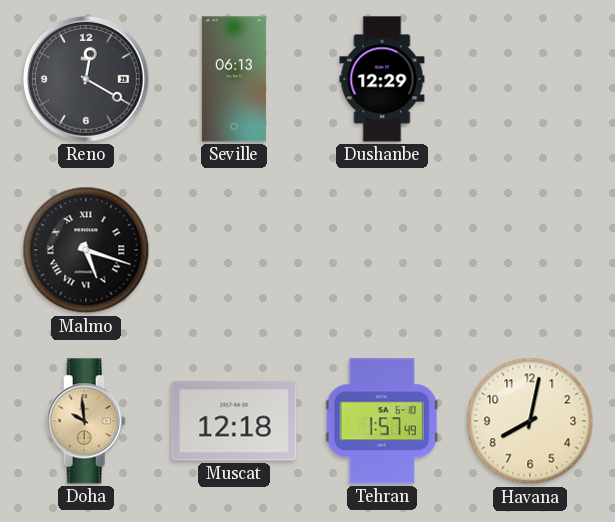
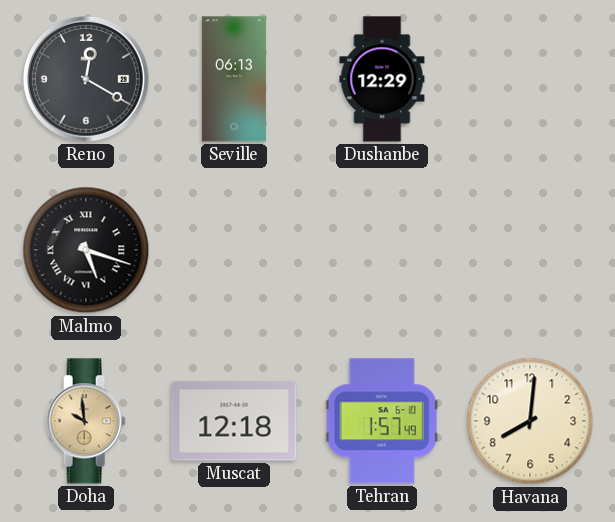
Havana: 8:02 -> 8:01
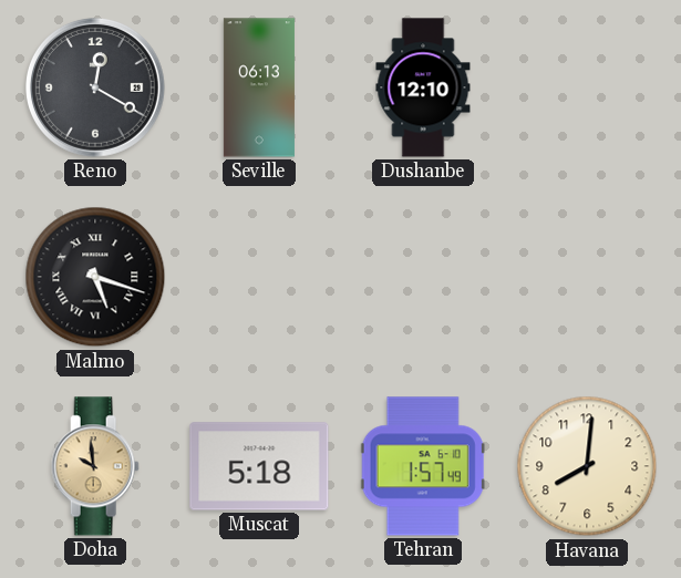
Dushanbe: 12:29 -> 12:10
Muscat: 12:18 -> 5:18
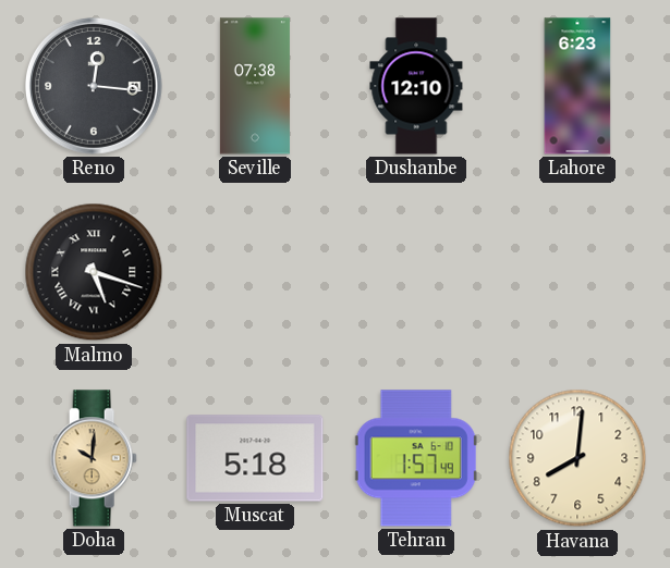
Reno: 12:20 -> 12:16
Seville: 06:13 -> 07:38
Lahore: none -> 6:23
Doha: 9:59 -> 10:01
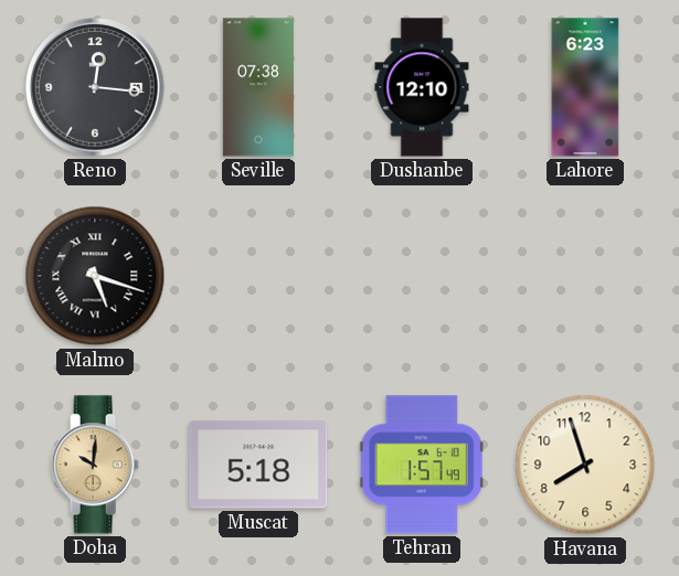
Havana: 8:01 -> 7:57
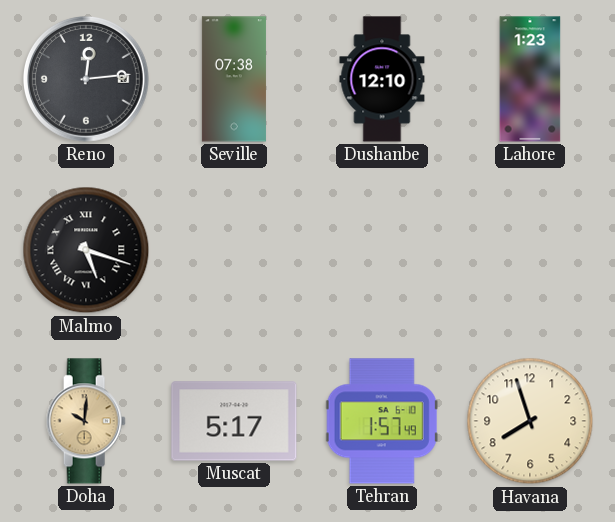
Reno: 12:16 -> 12:14
Lahore: 6:23 -> 1:23
Muscat: 5:18 -> 5:17
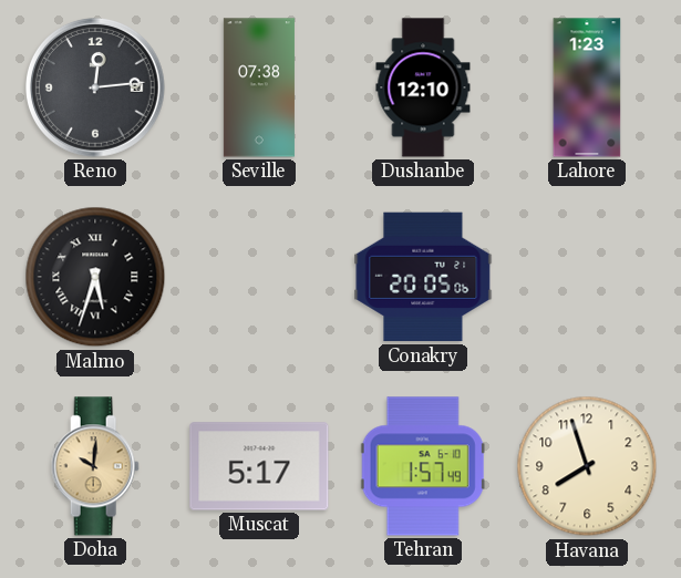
Malmo: 5:18 -> 5:33
Conakry: none -> 20:05
